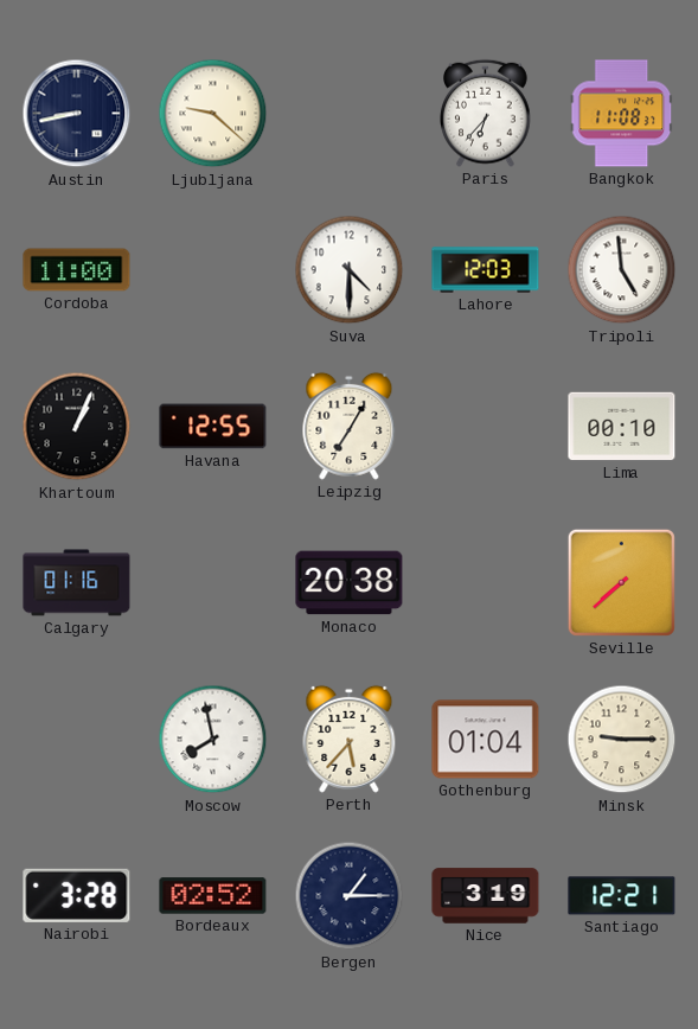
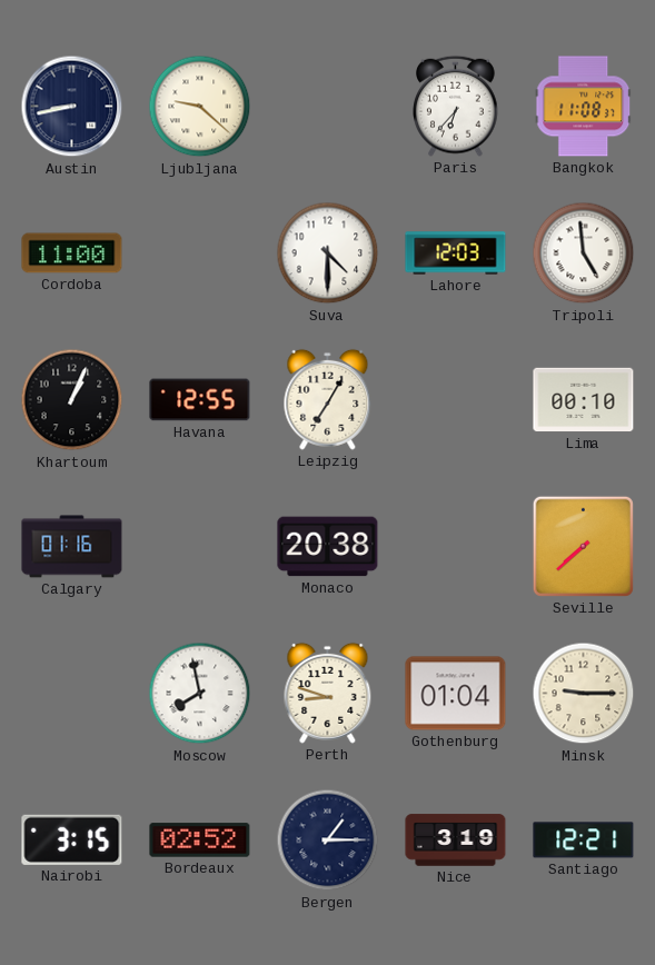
Perth: 5:37 -> 8:48
Nairobi: 3:28 -> 3:15
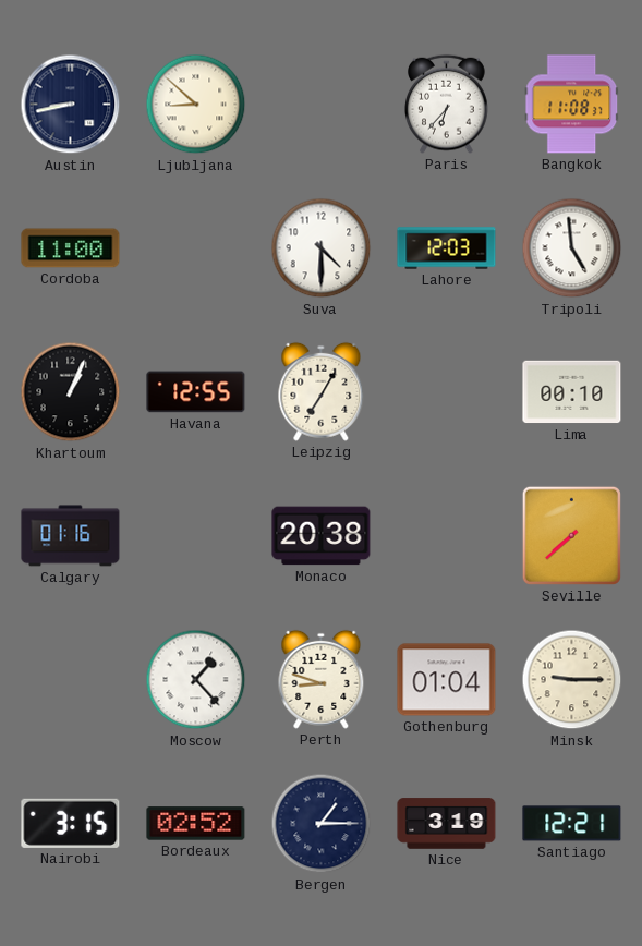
Ljubljana: 9:22 -> 8:52
Moscow: 7:58 -> 1:23
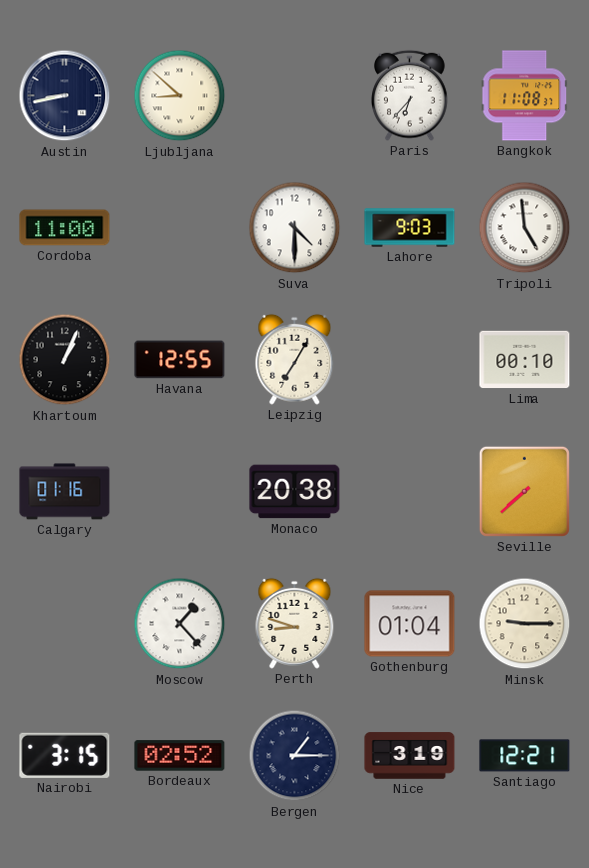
Lahore: 12:03 -> 9:03
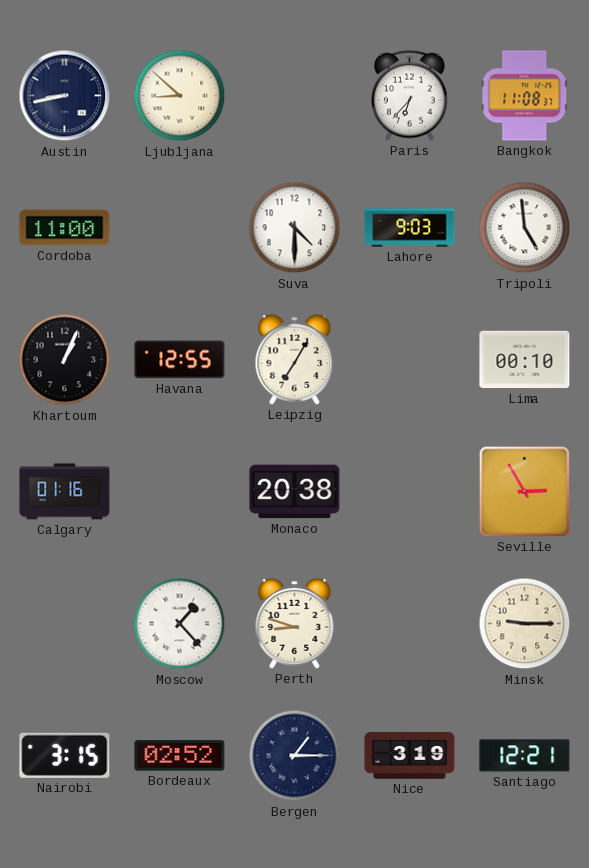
Seville: 7:38 -> 2:55
Gothenburg: 01:04 -> none
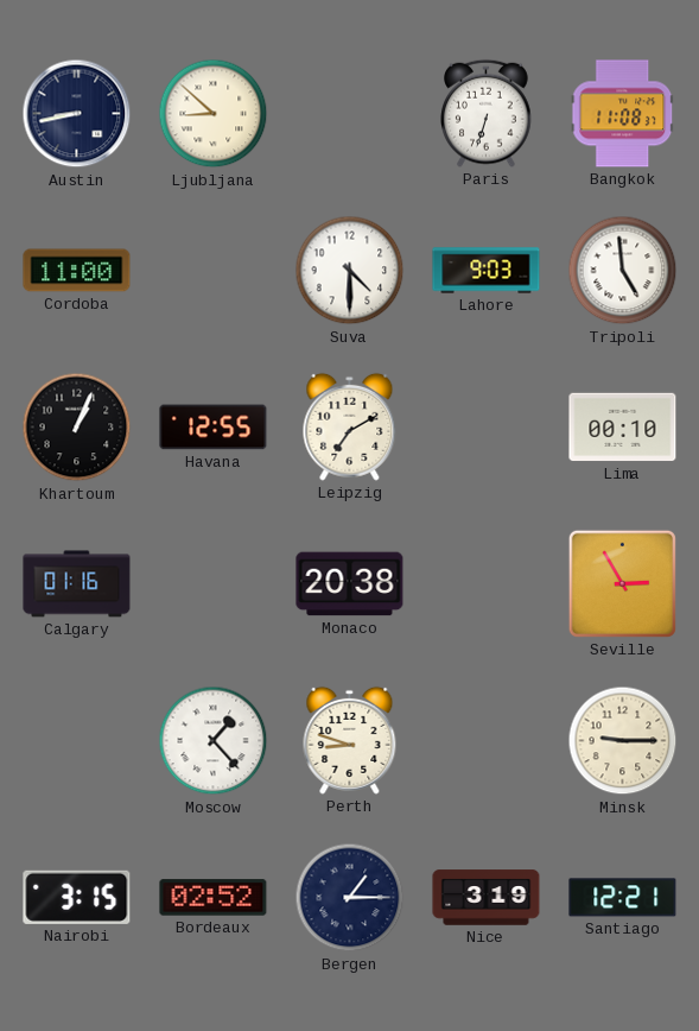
Paris: 6:37 -> 6:33
Leipzig: 7:05 -> 7:10
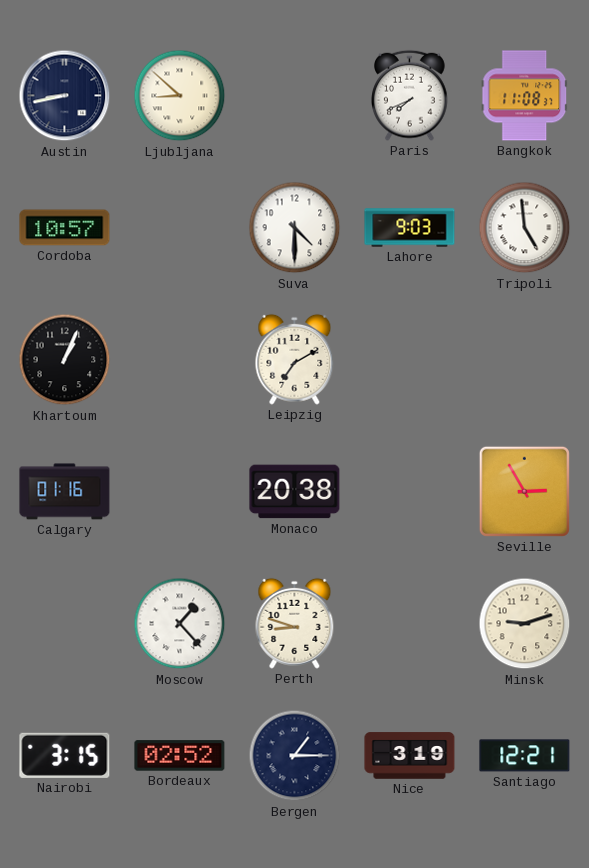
Paris: 6:33 -> 7:41
Cordoba: 11:00 -> 10:57
Havana: 12:55 -> none
Lima: 00:10 -> none
Minsk: 9:15 -> 9:12
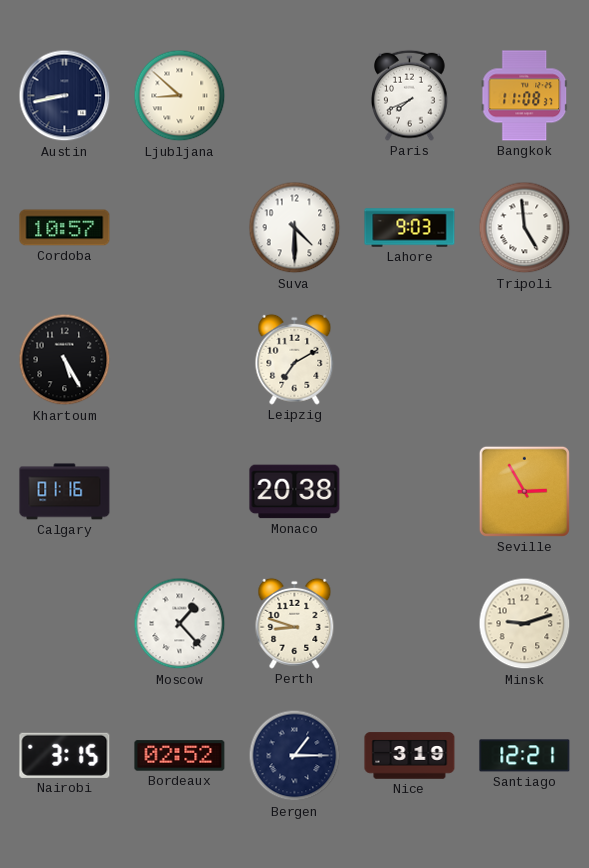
Khartoum: 1:04 -> 5:25
